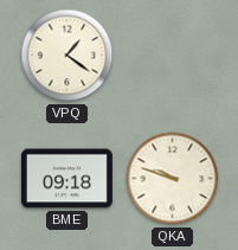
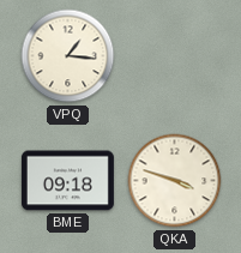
VPQ: 1:21 -> 1:16
QKA: 9:48 -> 3:48
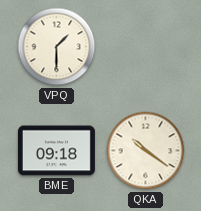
VPQ: 1:16 -> 1:30
QKA: 3:48 -> 10:21
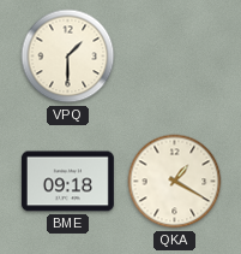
QKA: 10:21 -> 1:20
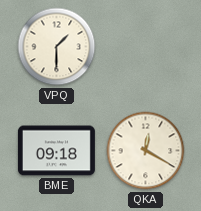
QKA: 1:20 -> 12:20
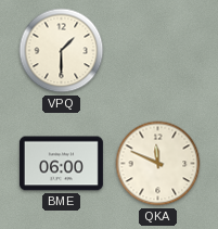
BME: 09:18 -> 06:00
QKA: 12:20 -> 11:49
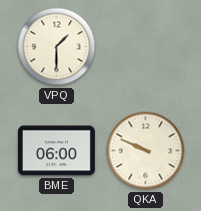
QKA: 11:49 -> 9:49
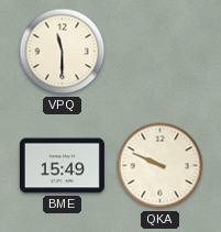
VPQ: 1:30 -> 11:30
BME: 06:00 -> 15:49
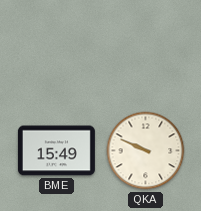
VPQ: 11:30 -> none
